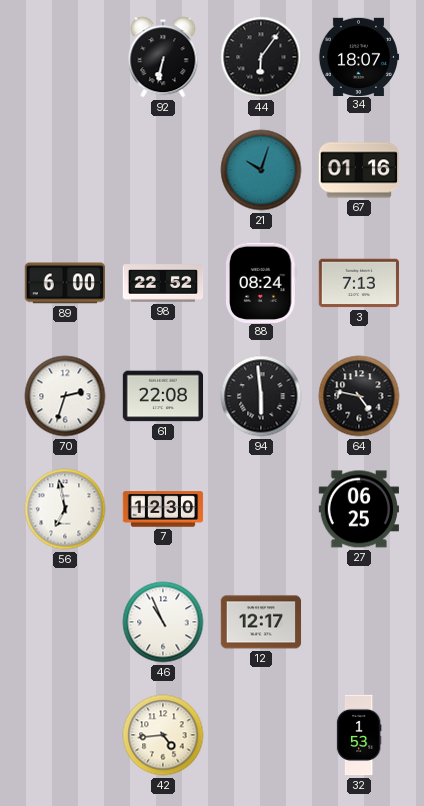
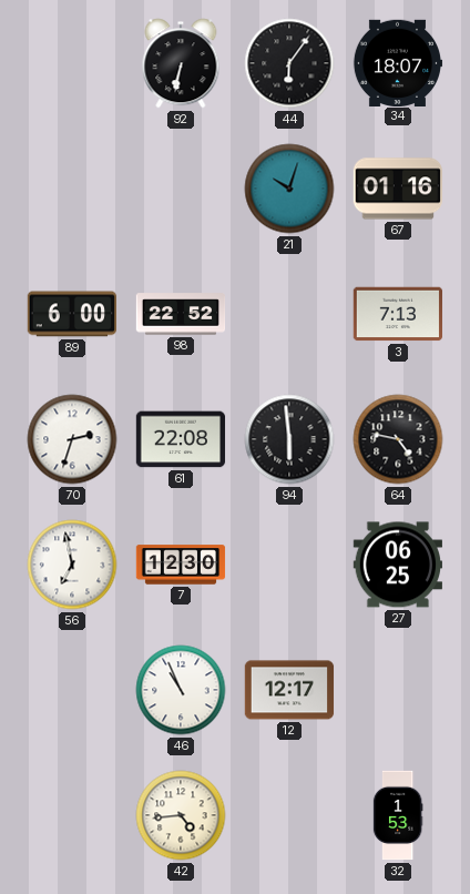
88: 08:24 -> none
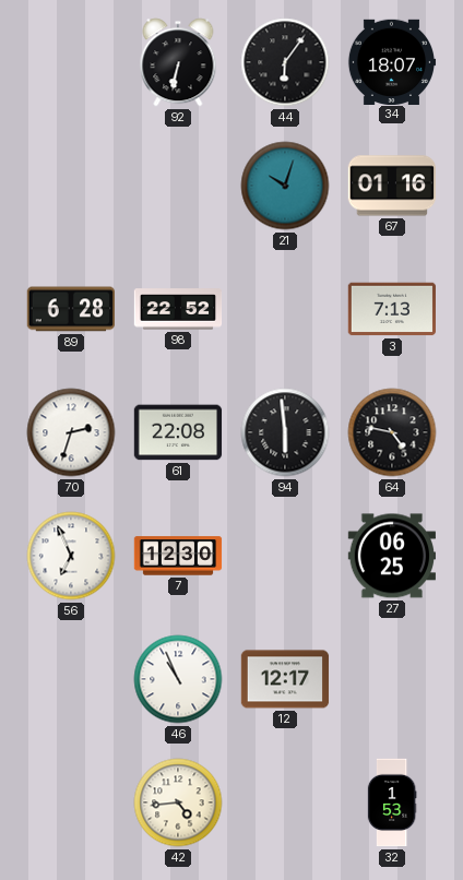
89: 6:00 -> 6:28
56: 6:58 -> 6:56
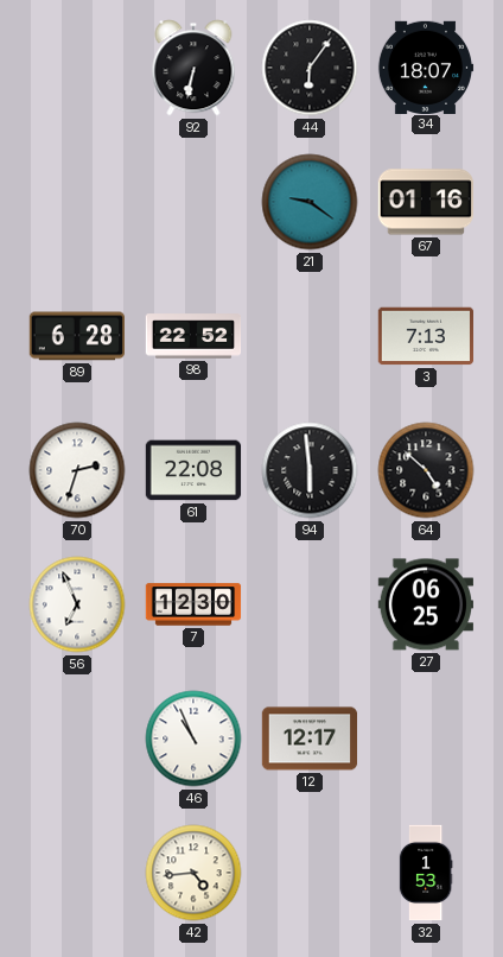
21: 10:03 -> 9:21
64: 4:47 -> 4:52
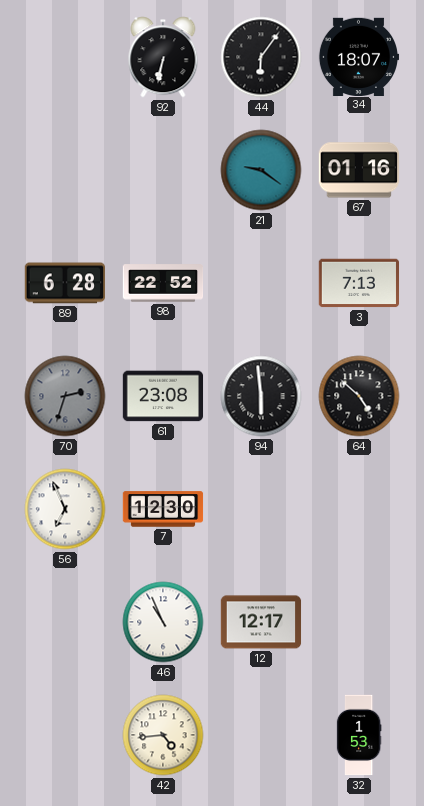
70 dial: white -> grey
61: 22:08 -> 23:08
27: 06:25 -> none
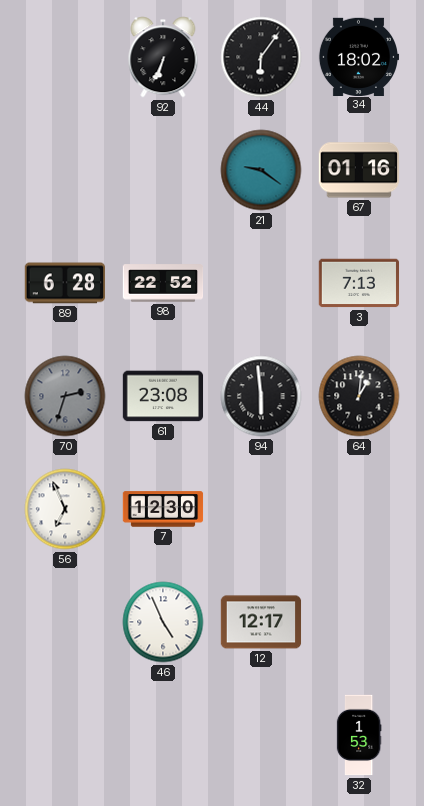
92: 6:32 -> 6:34
34: 18:07 -> 18:02
64: 4:52 -> 1:01
46: 10:56 -> 4:56
42: 4:44 -> none
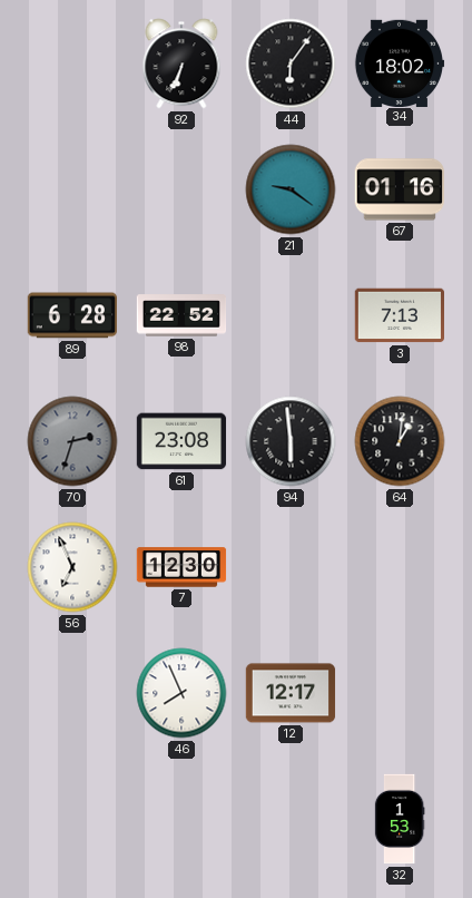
46: 4:56 -> 7:56
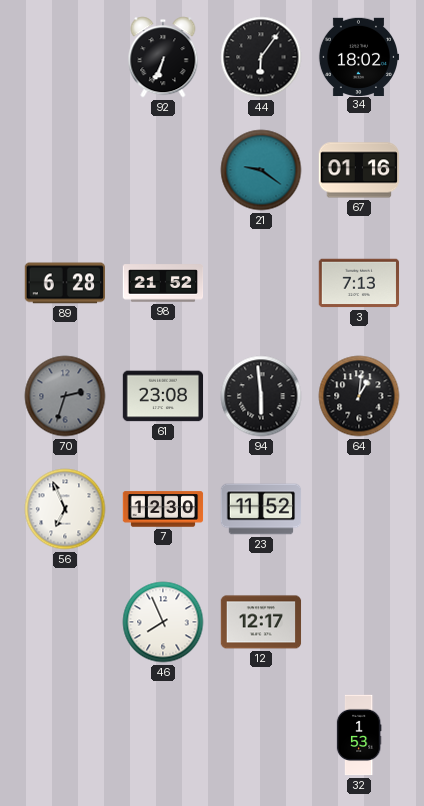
98: 22:52 -> 21:52
23: none -> 11:52
